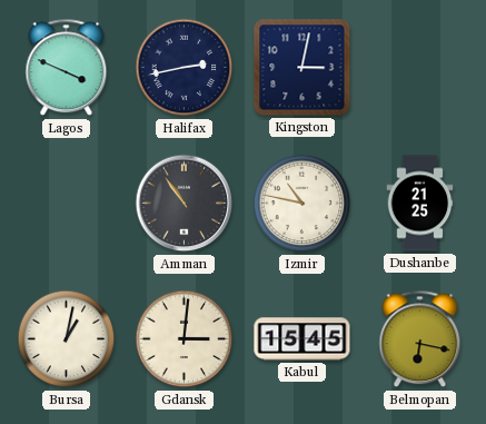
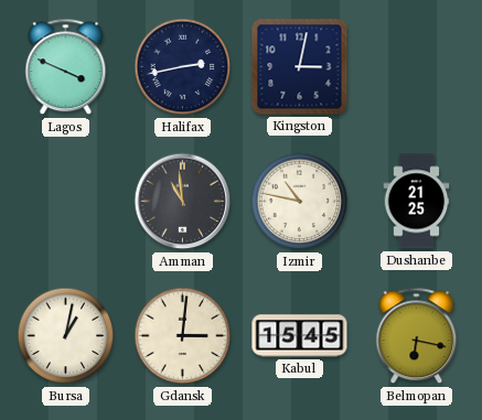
Amman: 10:54 -> 10:59
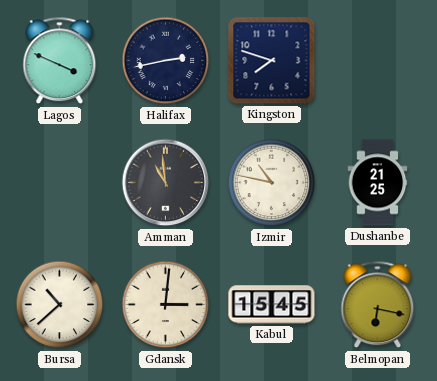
Kingston: 3:02 -> 7:48
Bursa: 1:02 -> 10:38
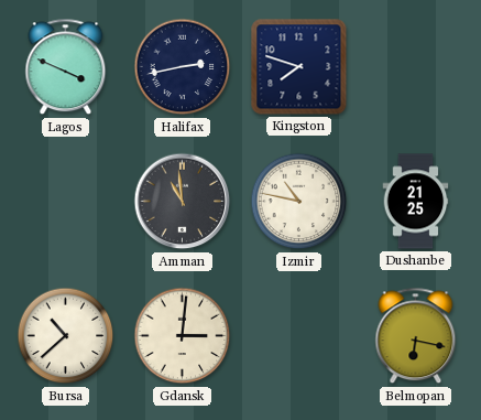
Kabul: 15:45 -> none
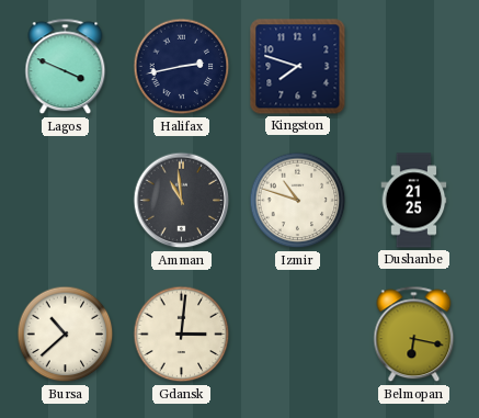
Izmir: 10:47 -> 10:48
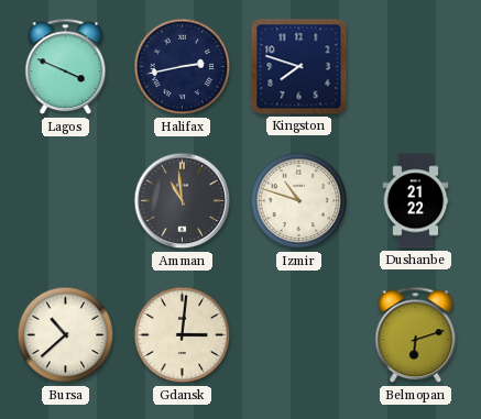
Dushanbe: 21:25 -> 21:22
Belmopan: 6:17 -> 6:12
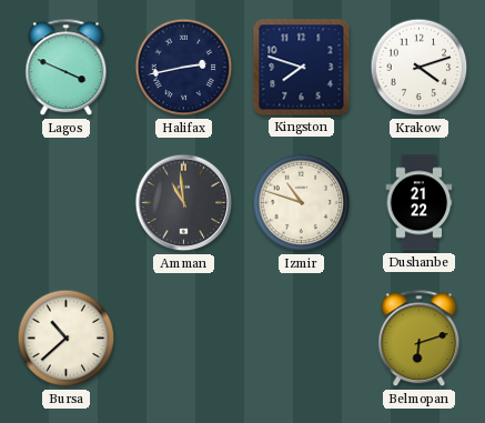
Krakow: none -> 4:12
Gdansk: 3:01 -> none
